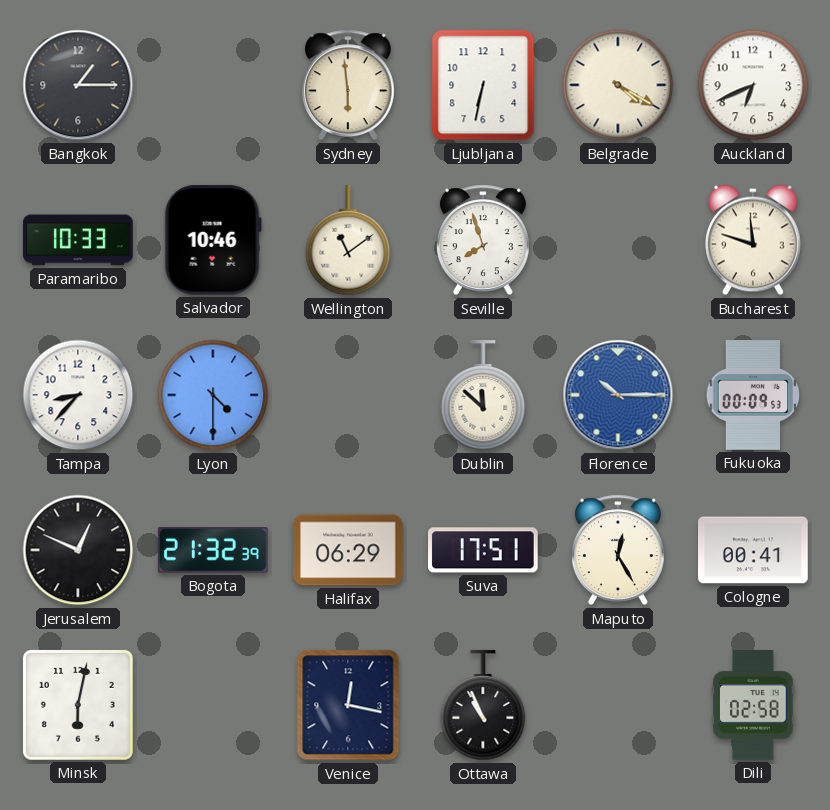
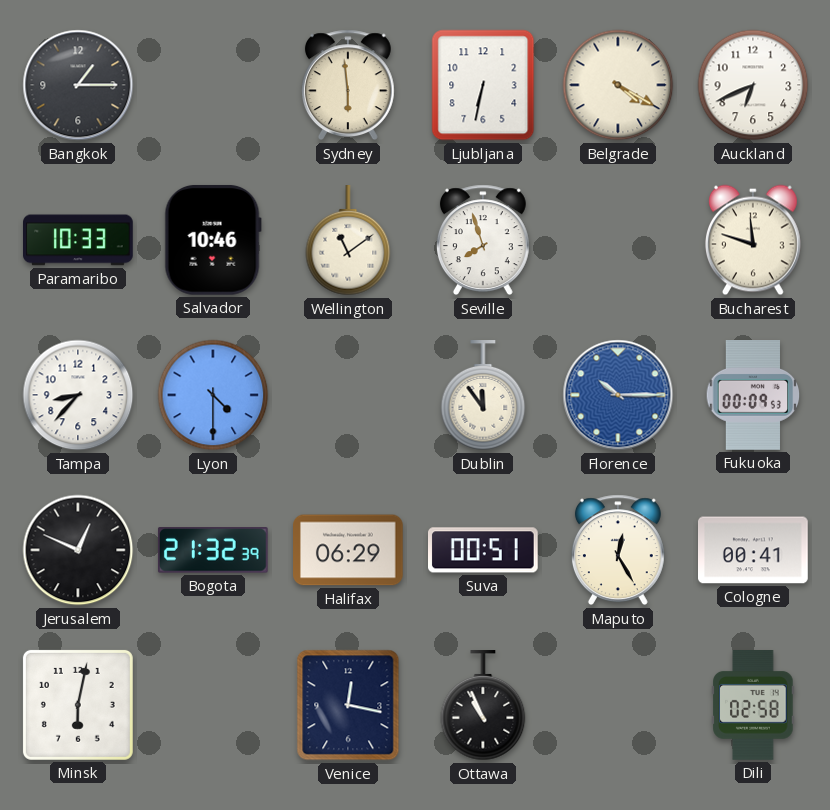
Dublin: 11:52 -> 11:54
Suva: 17:51 -> 00:51
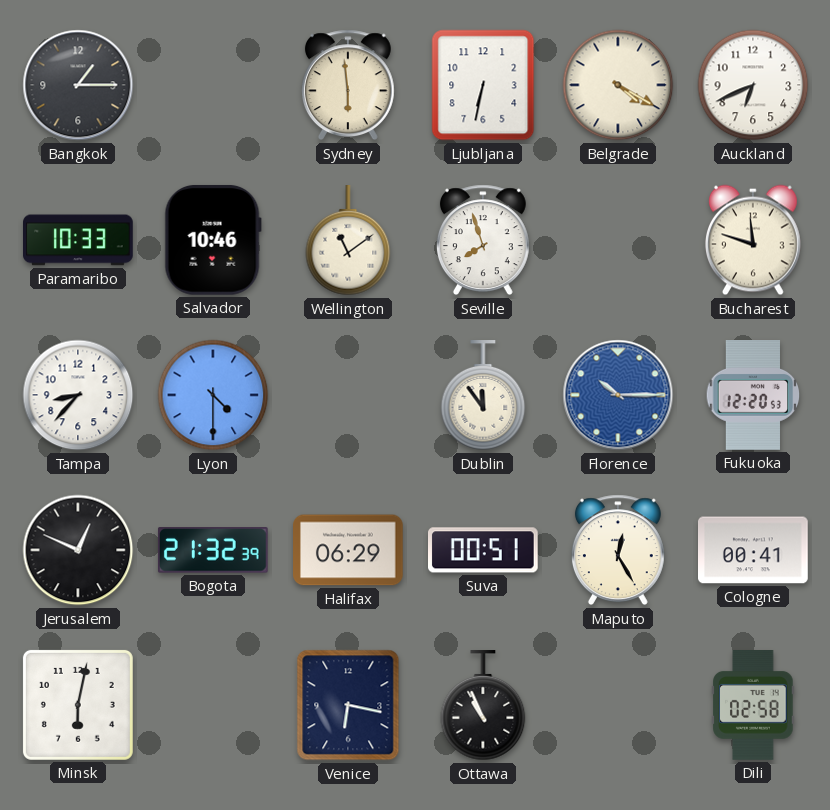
Fukuoka: 00:09 -> 12:20
Venice: 12:17 -> 6:17
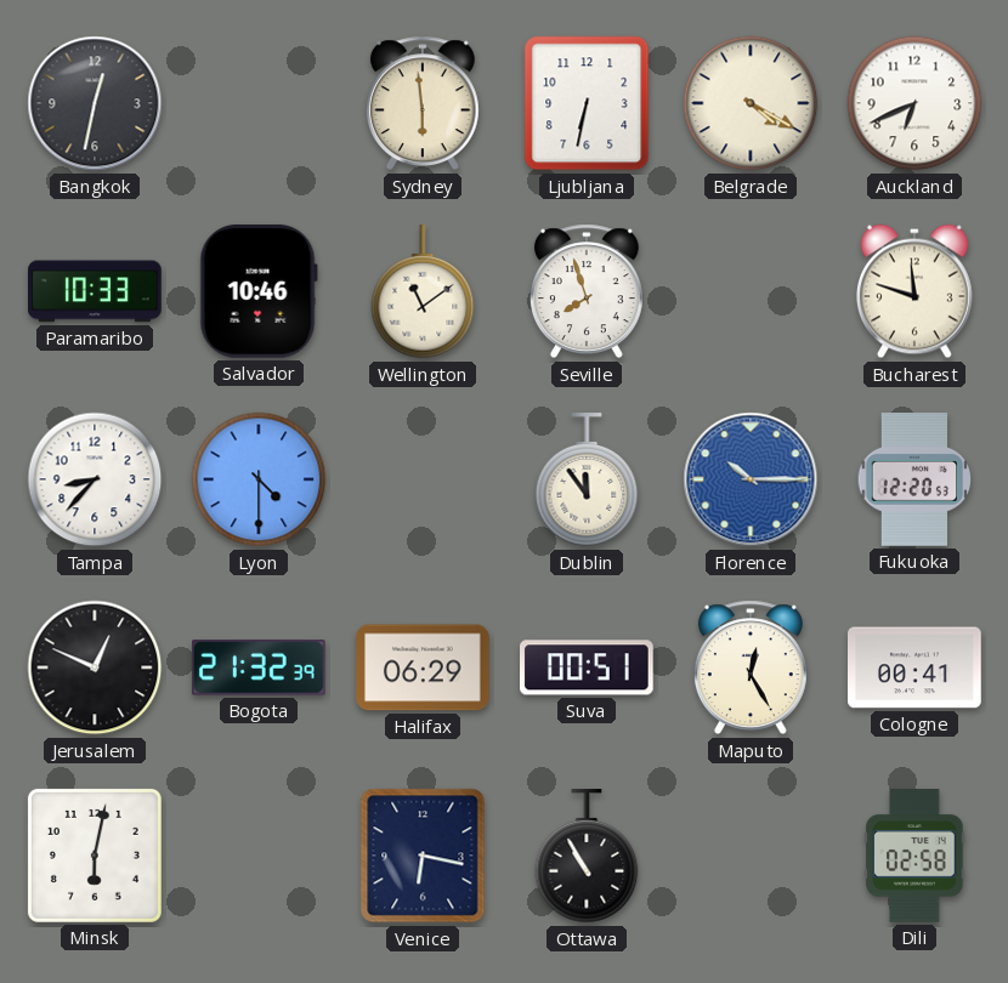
Bangkok: 1:15 -> 12:32
Ottawa: 10:56 -> 10:55
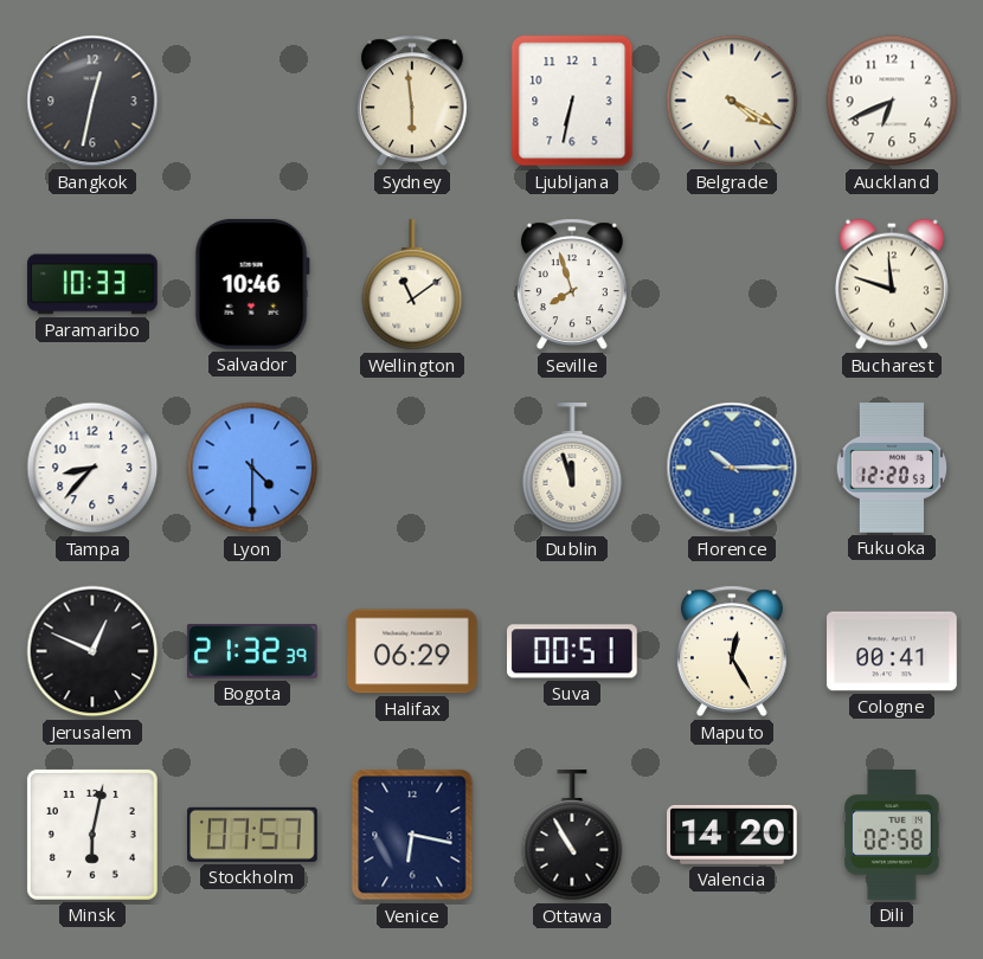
Dublin: 11:54 -> 11:57
Stockholm: none -> 07:57
Valencia: none -> 14:20
